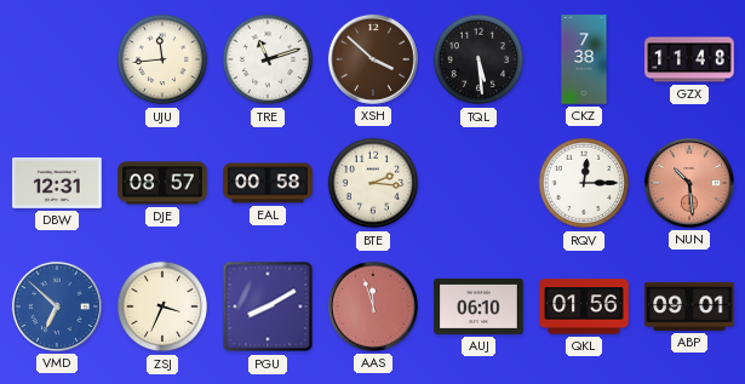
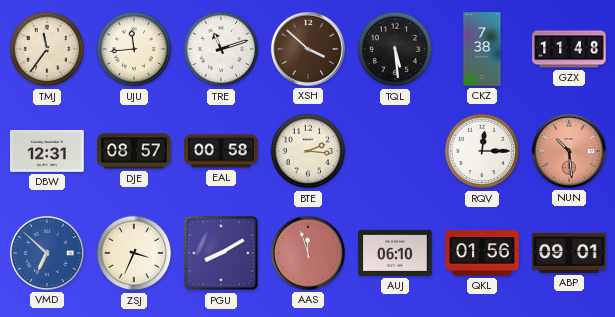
TMJ: none -> 11:36
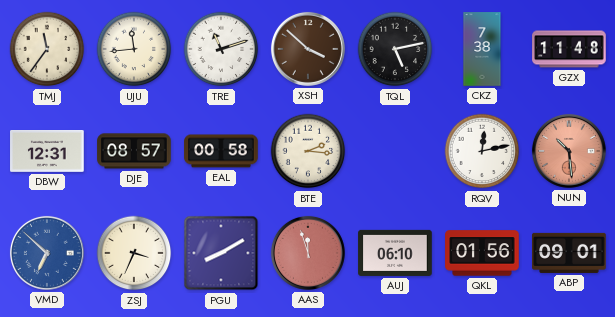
TQL: 5:29 -> 5:13
RQV: 12:15 -> 12:13
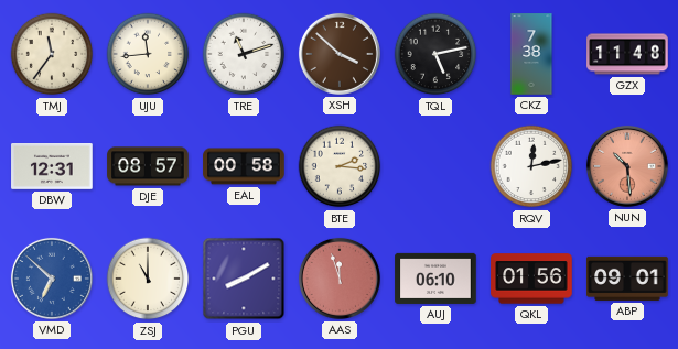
ZSJ: 3:34 -> 11:00
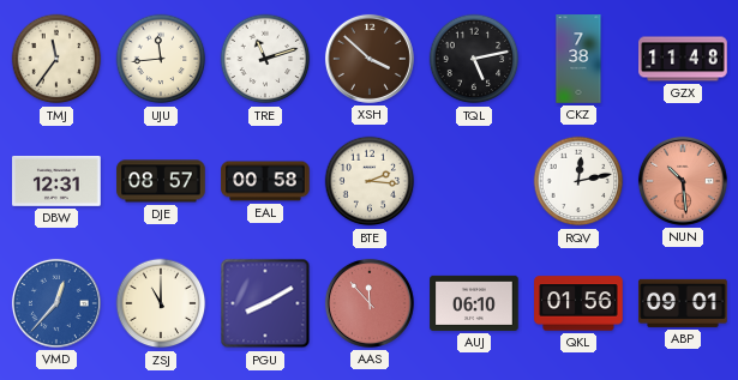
VMD: 6:52 -> 12:37
AAS: 11:57 -> 11:53
